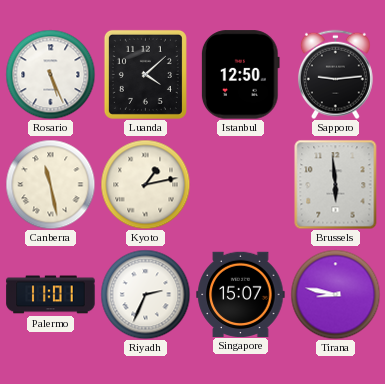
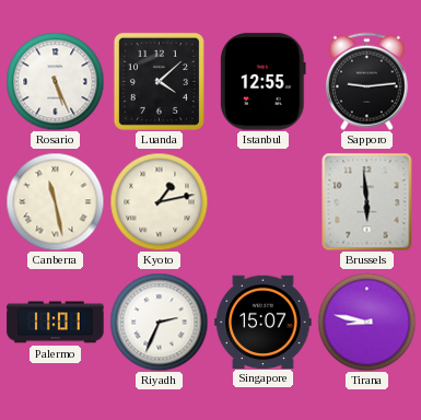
Istanbul: 12:50 -> 12:55
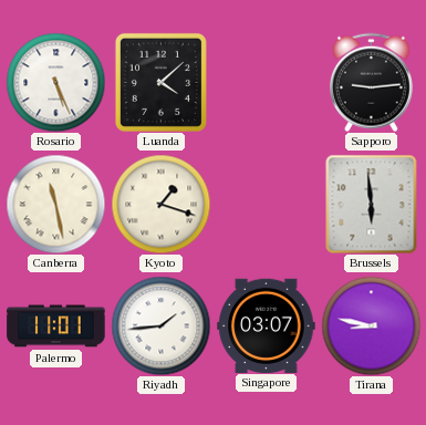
Istanbul: 12:55 -> none
Kyoto: 1:13 -> 1:18
Riyadh: 2:34 -> 1:44
Singapore: 15:07 -> 03:07
